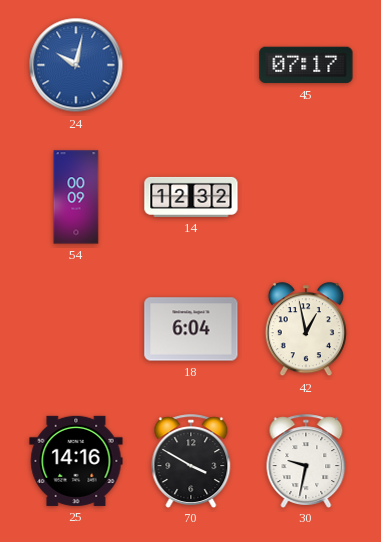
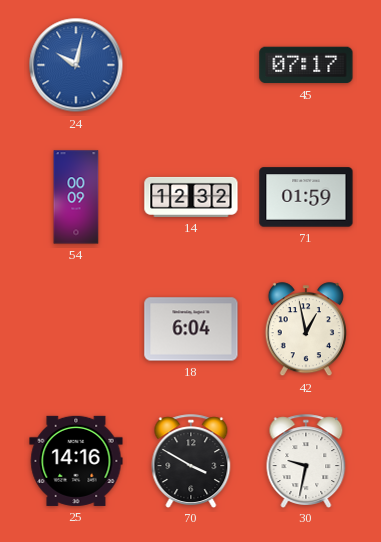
71: none -> 01:59
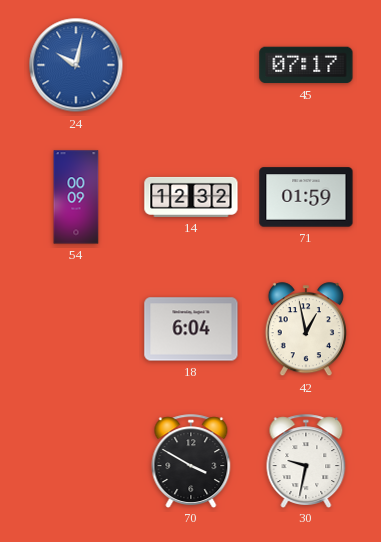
25: 14:16 -> none
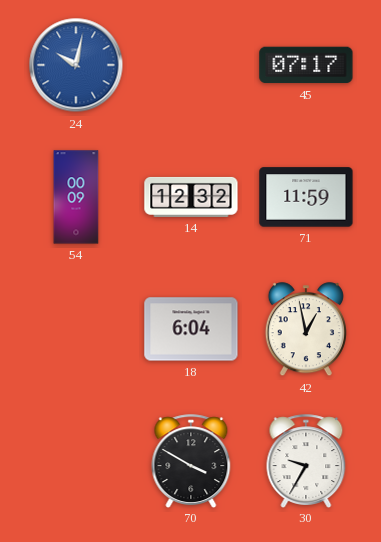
71: 01:59 -> 11:59
30: 9:32 -> 9:35
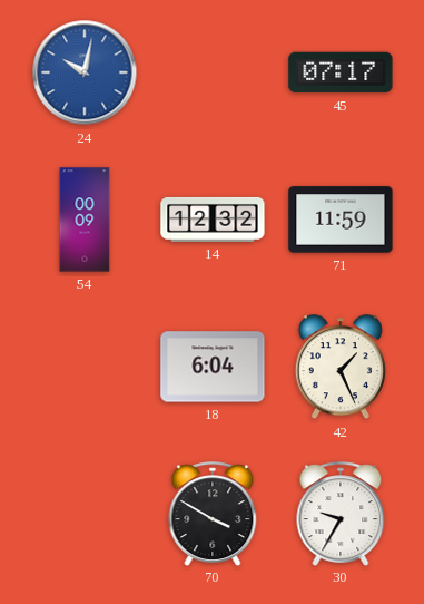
42: 12:58 -> 1:26
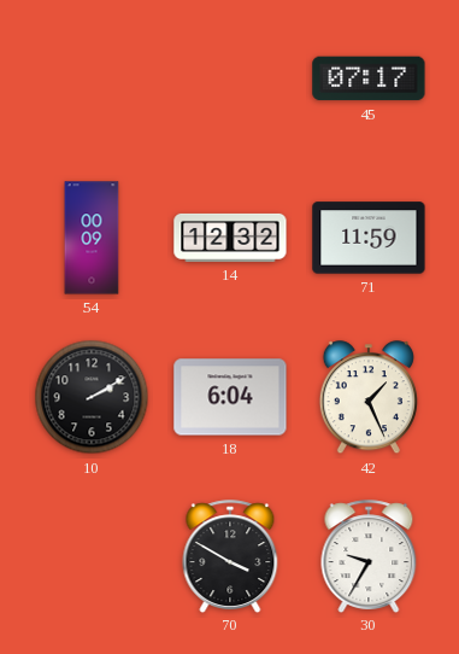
24: 10:02 -> none
10: none -> 2:10
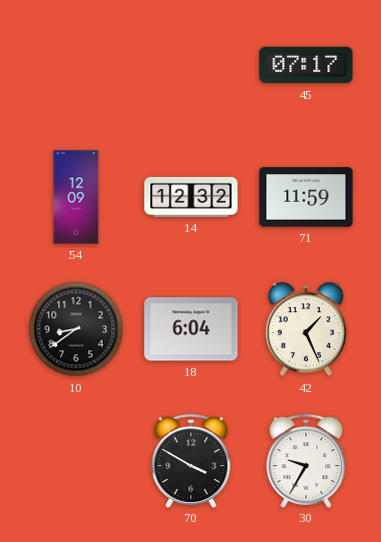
54: 00:09 -> 12:09
10: 2:10 -> 8:39
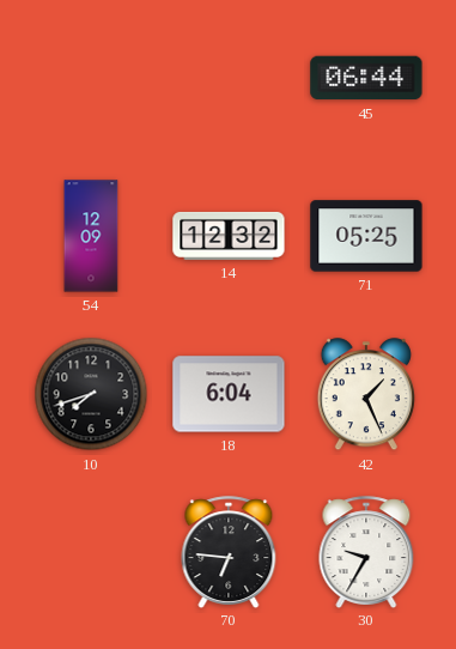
45: 07:17 -> 06:44
71: 11:59 -> 05:25
10: 8:39 -> 7:42
70: 3:50 -> 6:46
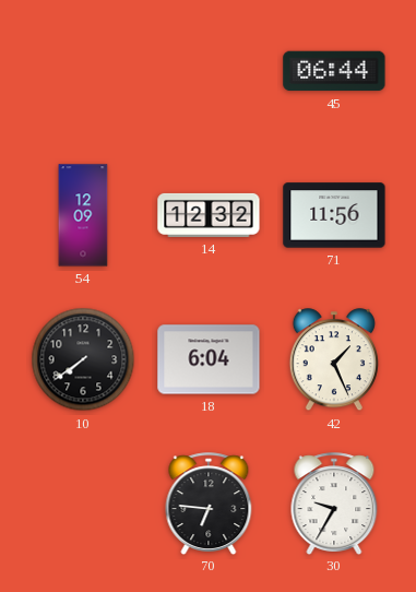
71: 05:25 -> 11:56
10: 7:42 -> 7:39
